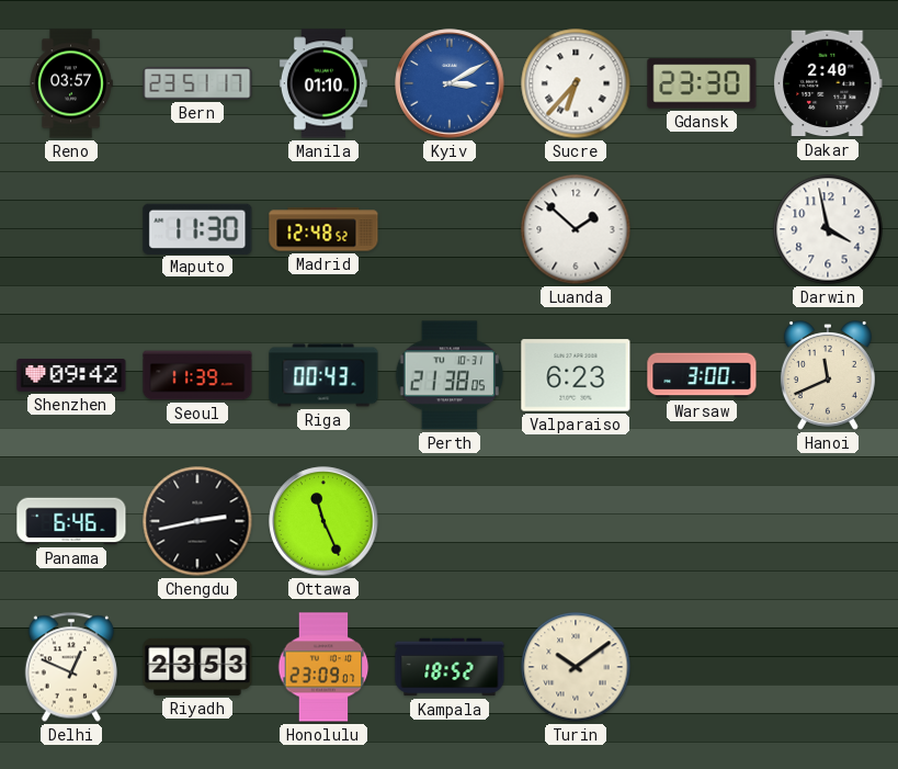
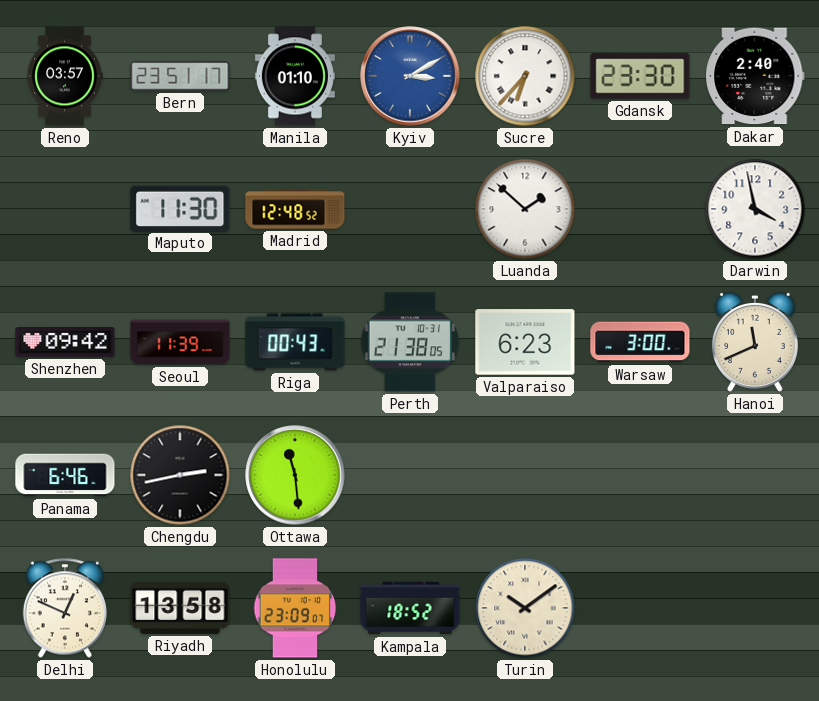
Ottawa: 11:26 -> 11:29
Riyadh: 23:53 -> 13:58
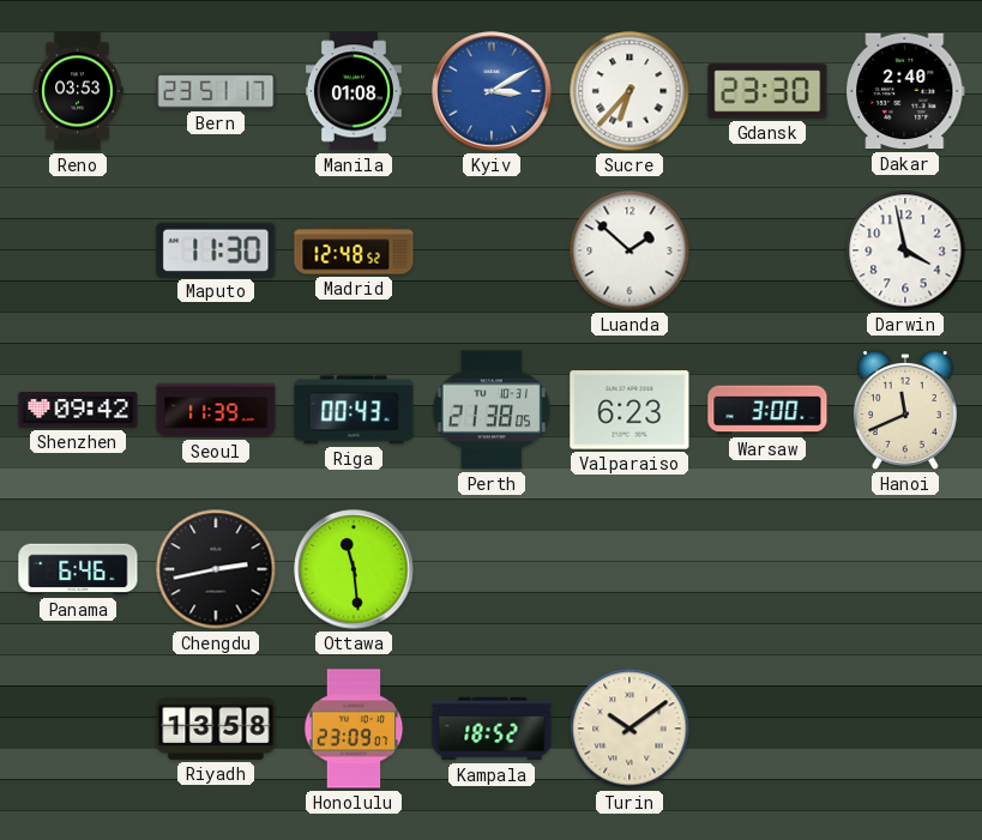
Reno: 03:57 -> 03:53
Manila: 01:10 -> 01:08
Delhi: 12:49 -> none
